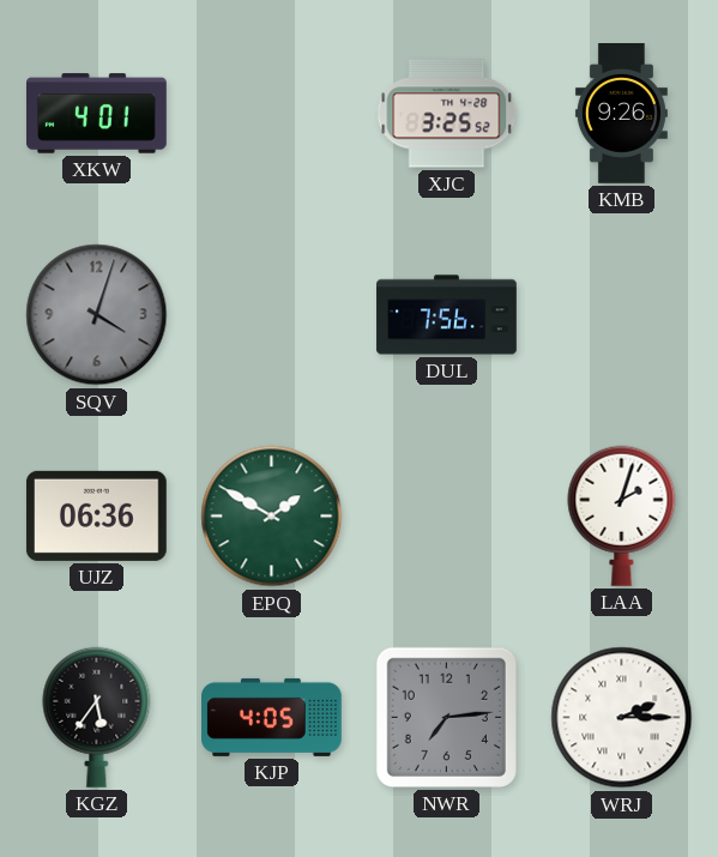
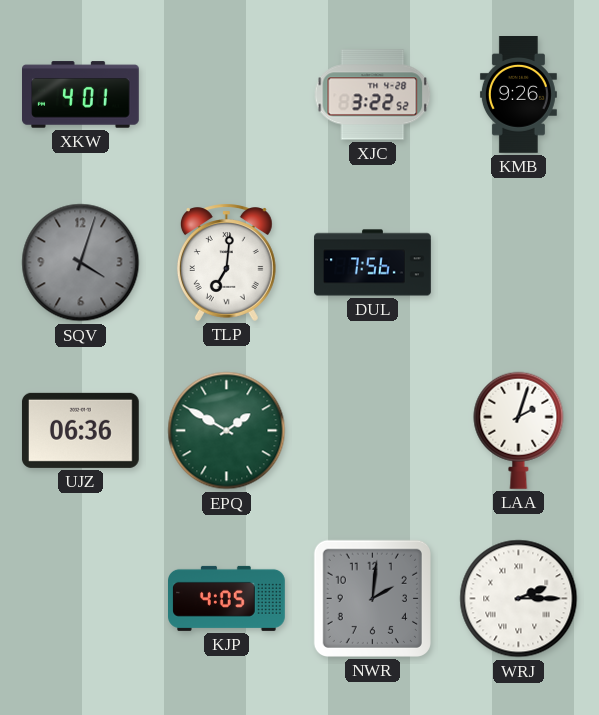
XJC: 3:25 -> 3:22
TLP: none -> 7:01
KGZ: 5:36 -> none
NWR: 7:14 -> 2:01
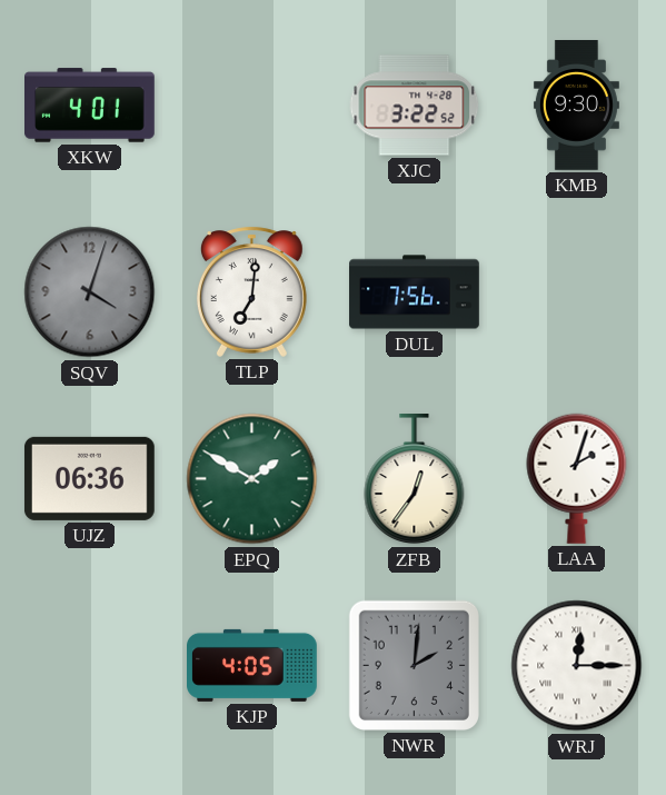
KMB: 9:26 -> 9:30
ZFB: none -> 12:36
WRJ: 2:15 -> 12:15
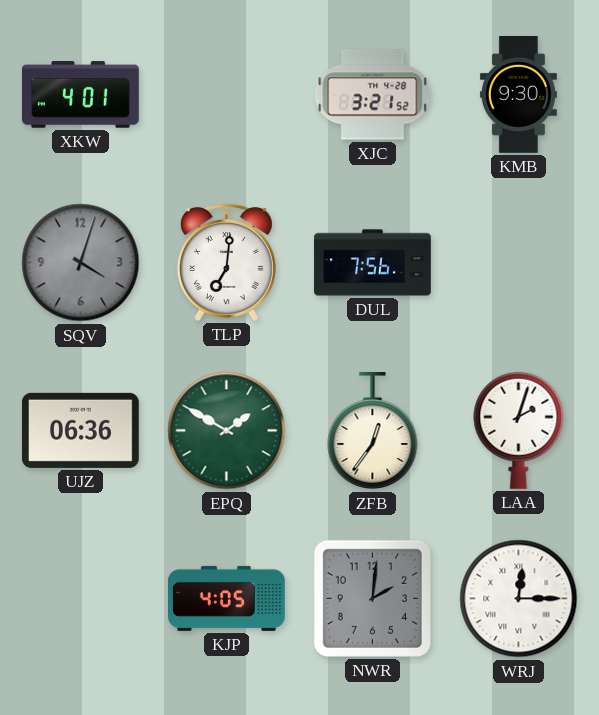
XJC: 3:22 -> 3:21
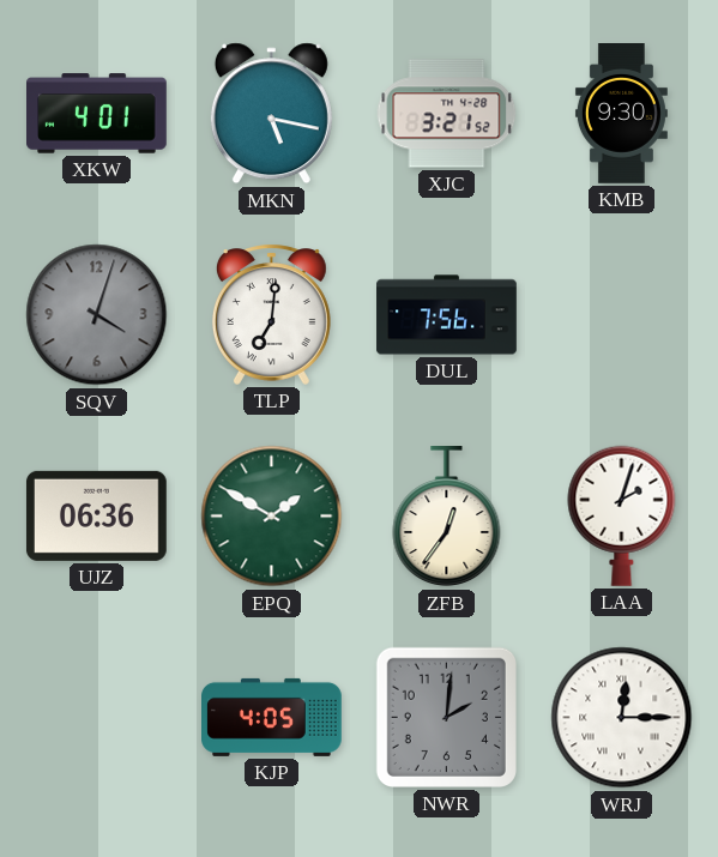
MKN: none -> 5:17
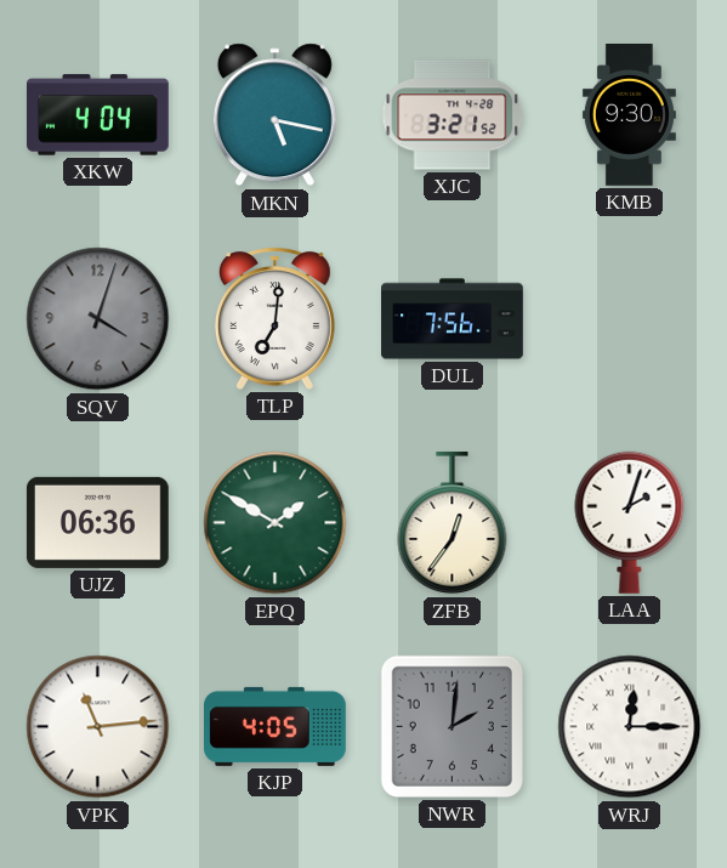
XKW: 4:01 -> 4:04
VPK: none -> 11:14
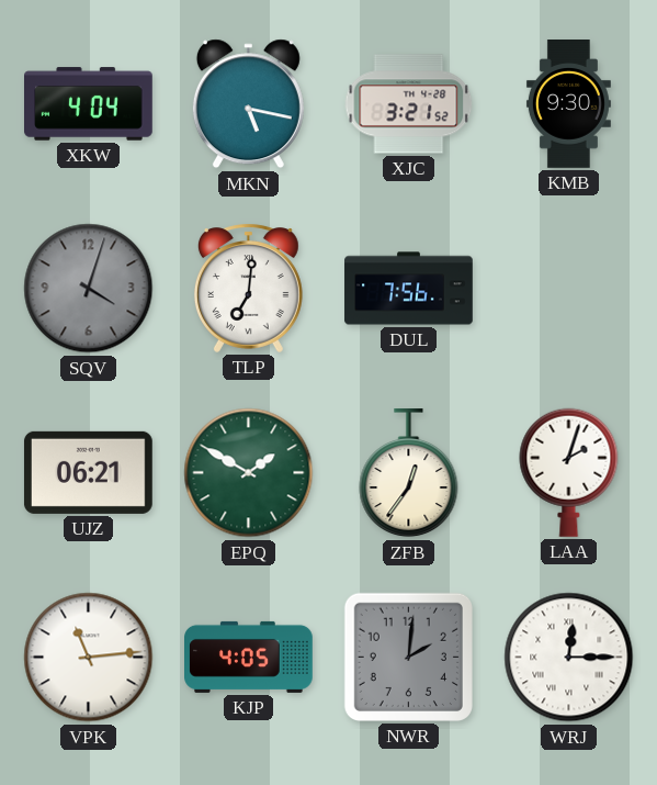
UJZ: 06:36 -> 06:21
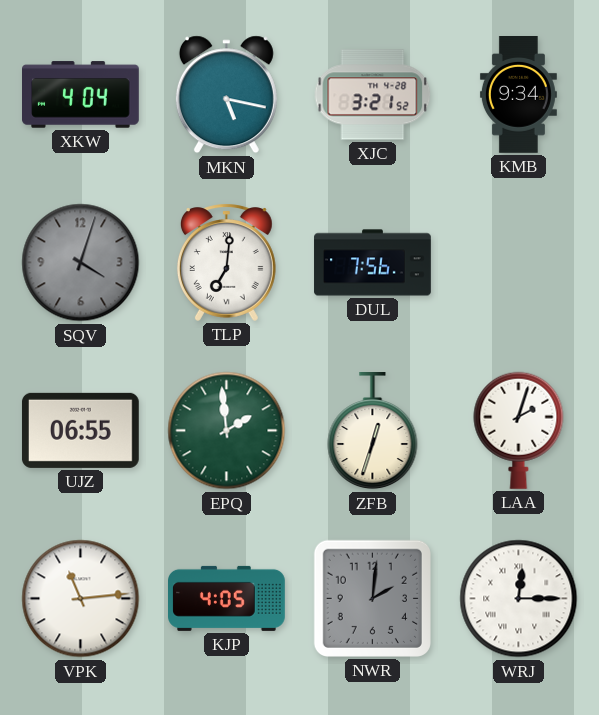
KMB: 9:30 -> 9:34
UJZ: 06:21 -> 06:55
EPQ: 1:50 -> 1:59
ZFB: 12:36 -> 12:33
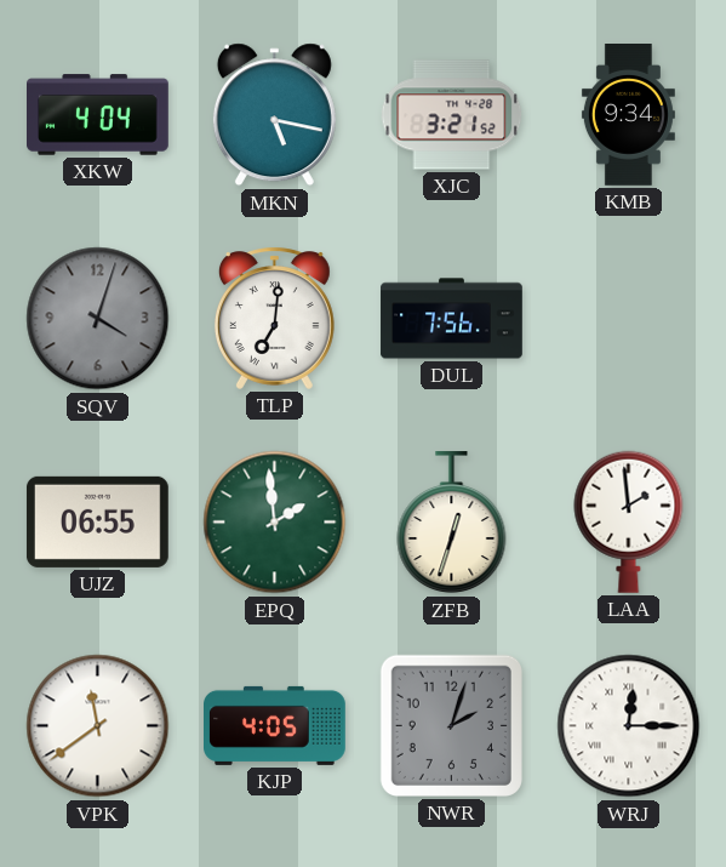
LAA: 2:03 -> 1:59
VPK: 11:14 -> 11:39
NWR: 2:01 -> 2:03
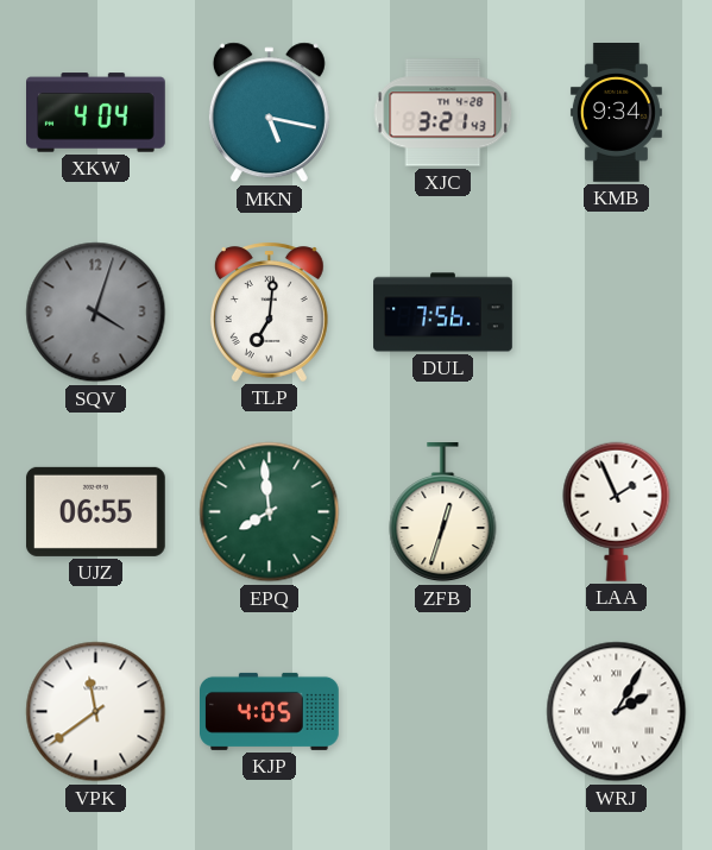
XJC: 3:21:52 -> 3:21:43
EPQ: 1:59 -> 7:59
LAA: 1:59 -> 1:56
NWR: 2:03 -> none
WRJ: 12:15 -> 2:05
